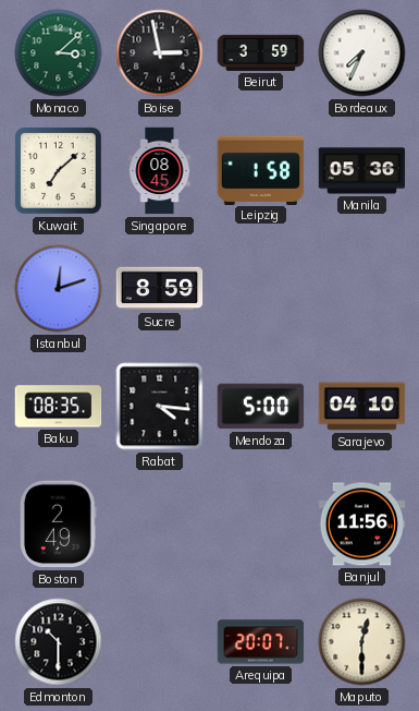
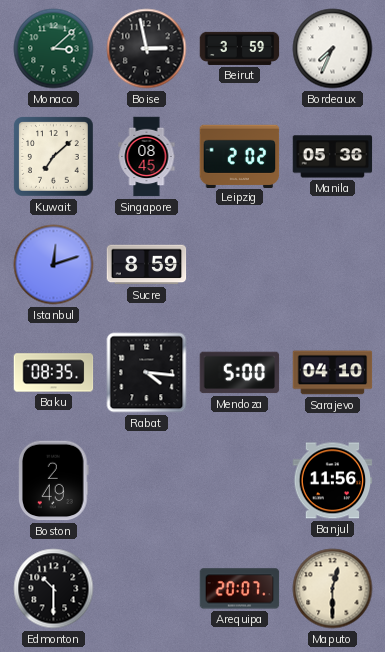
Leipzig: 1:58 -> 2:02
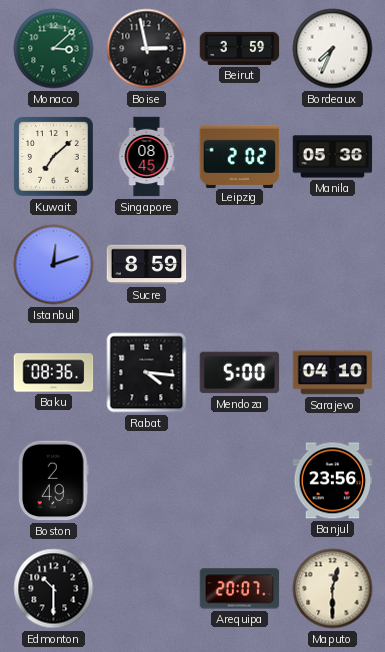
Baku: 08:35 -> 08:36
Banjul: 11:56 -> 23:56
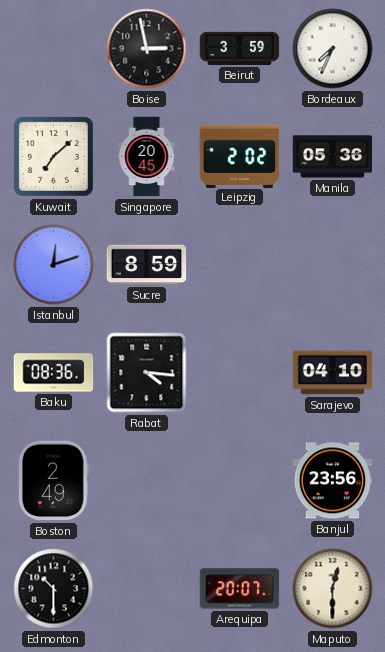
Monaco: 3:08 -> none
Singapore: 08:45 -> 20:45
Mendoza: 5:00 -> none
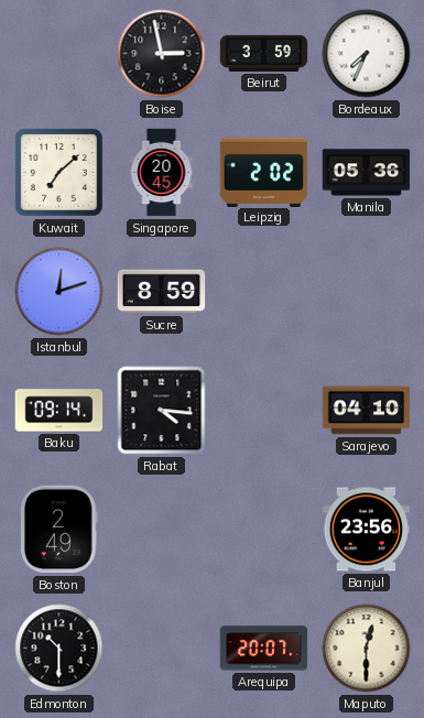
Baku: 08:36 -> 09:14
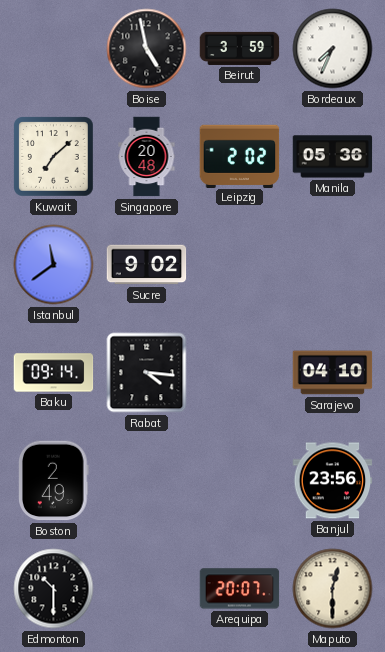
Boise: 2:58 -> 4:58
Singapore: 20:45 -> 20:48
Istanbul: 12:12 -> 11:39
Sucre: 8:59 -> 9:02
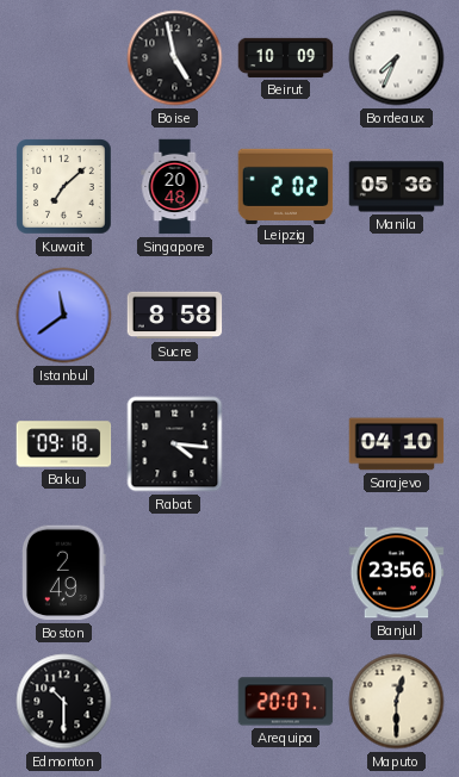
Beirut: 3:59 -> 10:09
Sucre: 9:02 -> 8:58
Baku: 09:14 -> 09:18
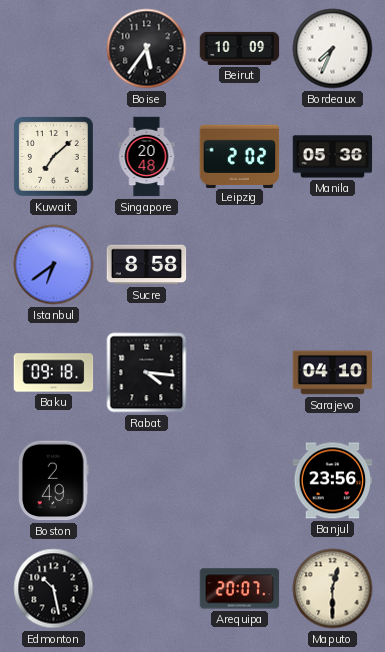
Boise: 4:58 -> 5:36
Istanbul: 11:39 -> 6:39
Edmonton: 10:30 -> 10:28
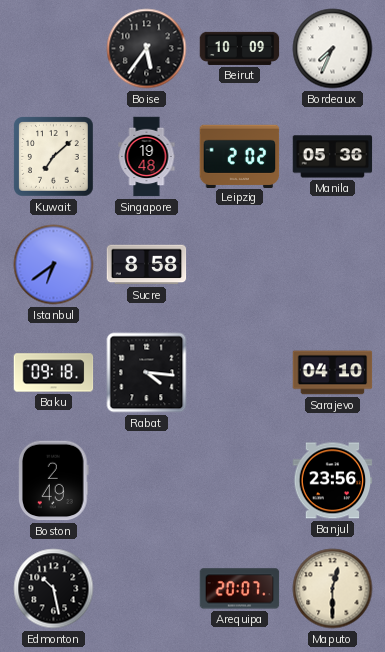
Singapore: 20:48 -> 19:48
